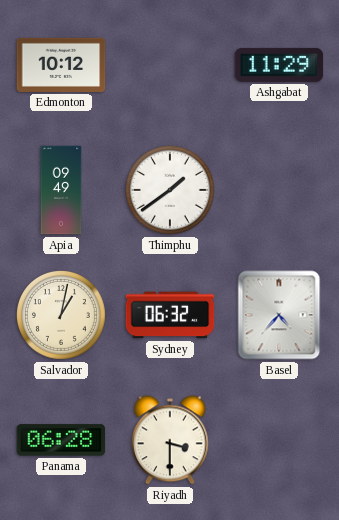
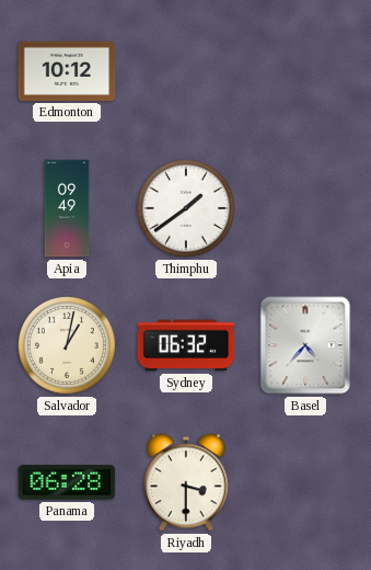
Ashgabat: 11:29 -> none
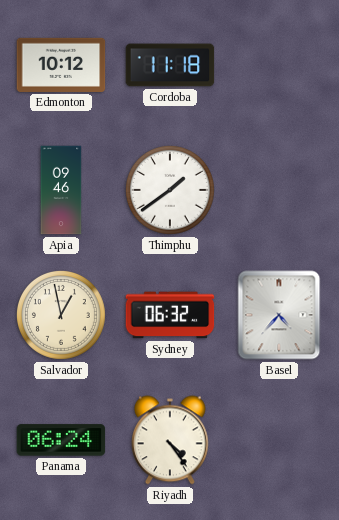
Cordoba: none -> 11:18
Apia: 09:49 -> 09:46
Salvador: 1:02 -> 12:58
Panama: 06:28 -> 06:24
Riyadh: 3:30 -> 4:24
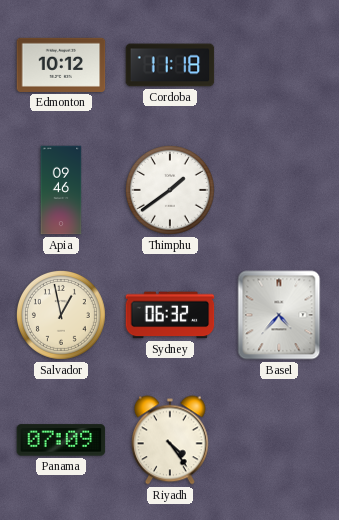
Panama: 06:24 -> 07:09
